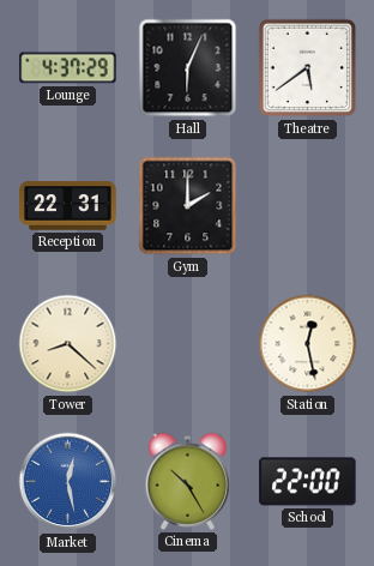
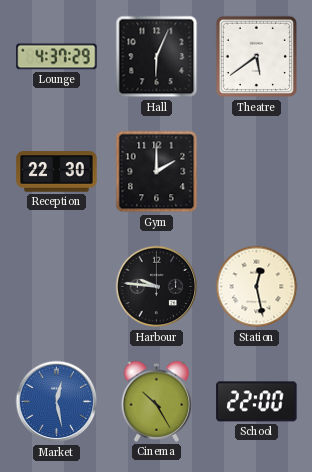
Reception: 22:31 -> 22:30
Tower: 8:22 -> none
Harbour: none -> 9:46
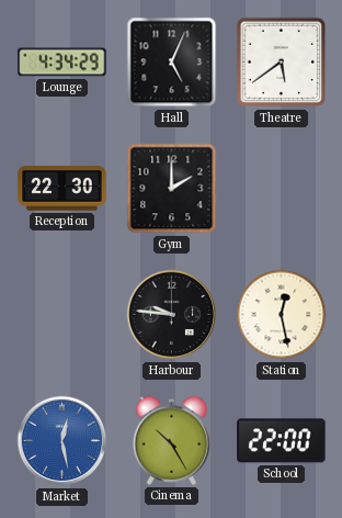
Lounge: 4:37 -> 4:34
Hall: 6:04 -> 5:04
